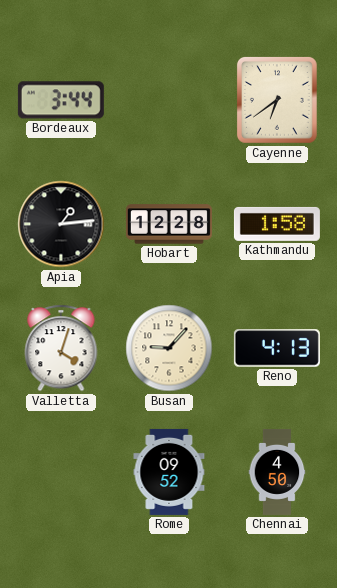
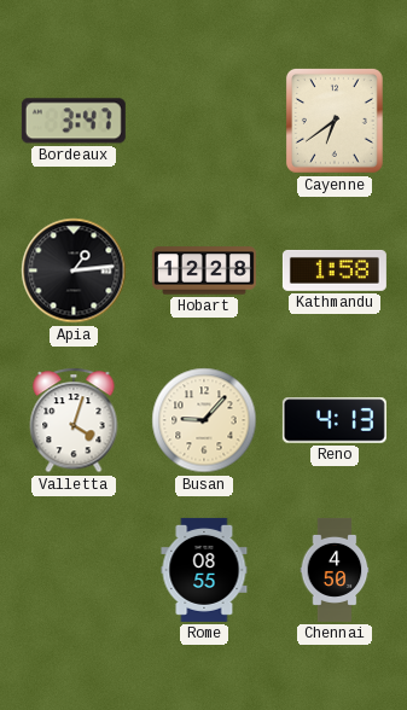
Bordeaux: 3:44 -> 3:47
Rome: 09:52 -> 08:55
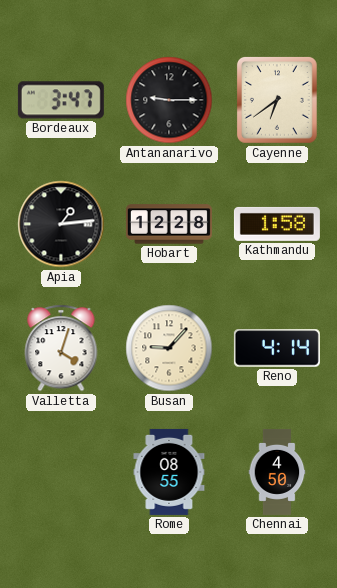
Antananarivo: none -> 9:15
Reno: 4:13 -> 4:14
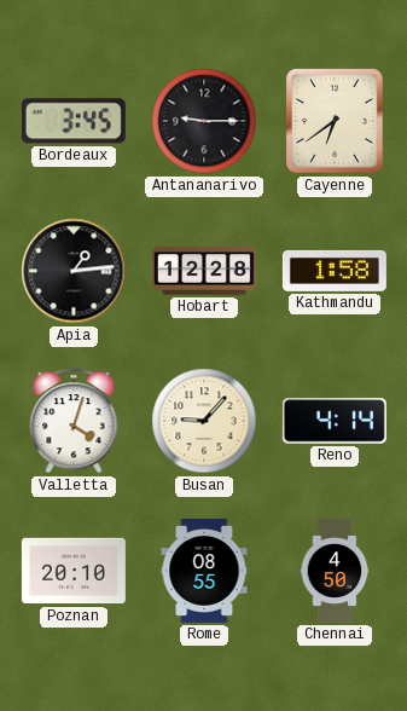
Bordeaux: 3:47 -> 3:45
Poznan: none -> 20:10
